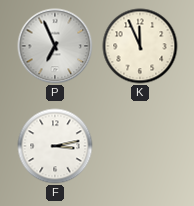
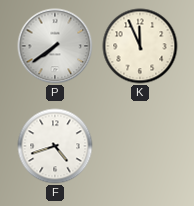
P: 6:56 -> 7:39
F: 3:13 -> 4:42
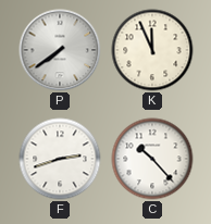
F: 4:42 -> 2:42
C: none -> 10:23
